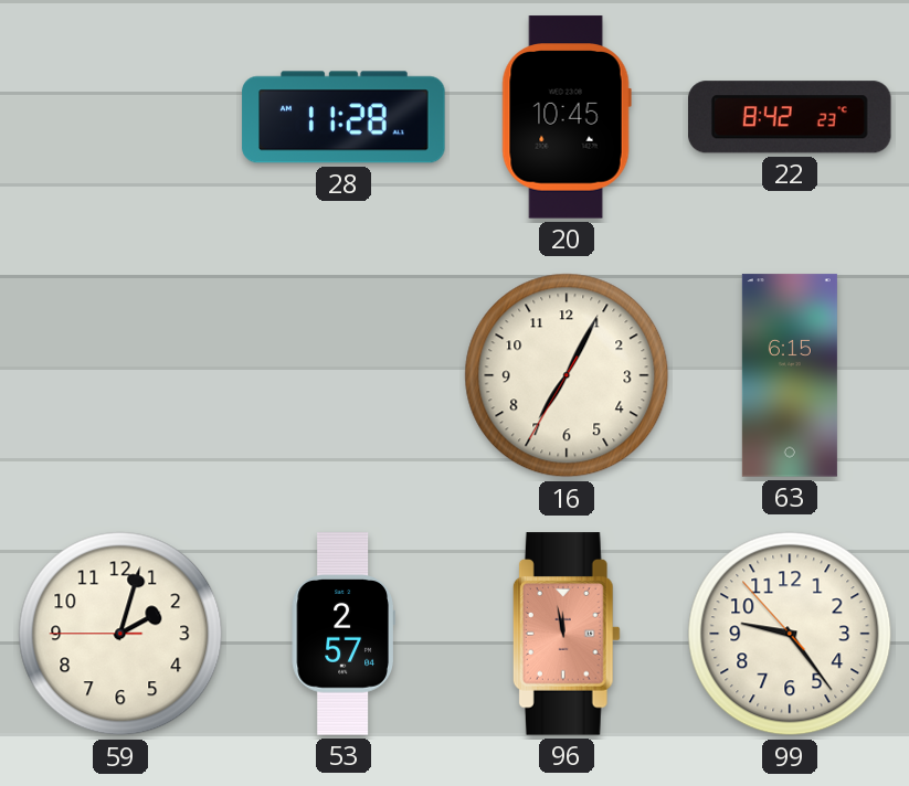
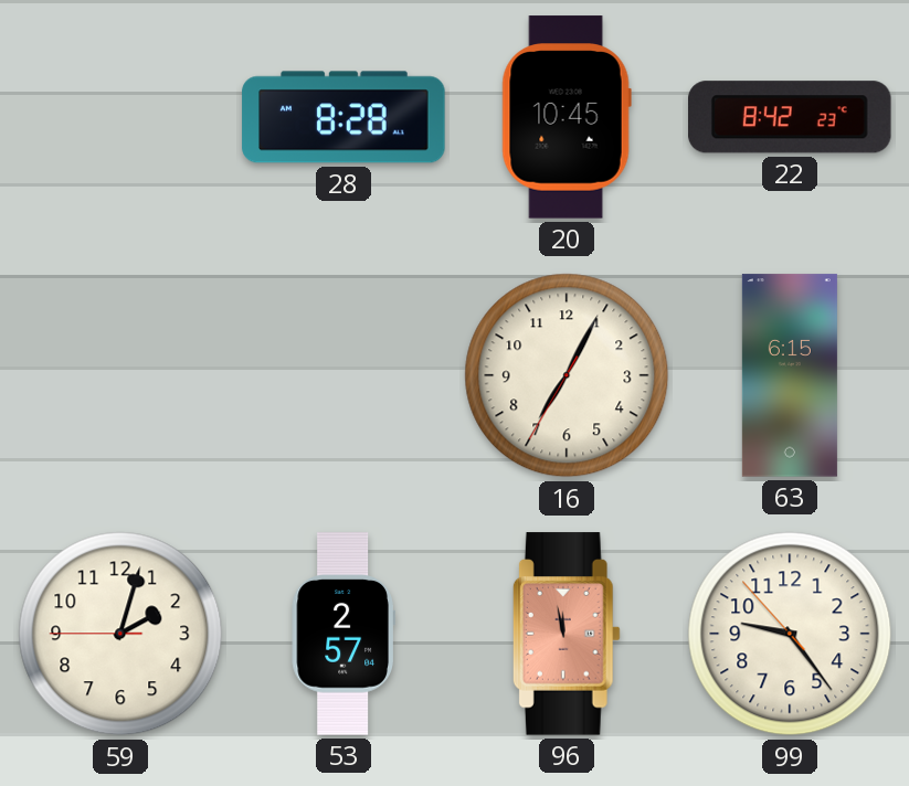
28: 11:28 -> 8:28
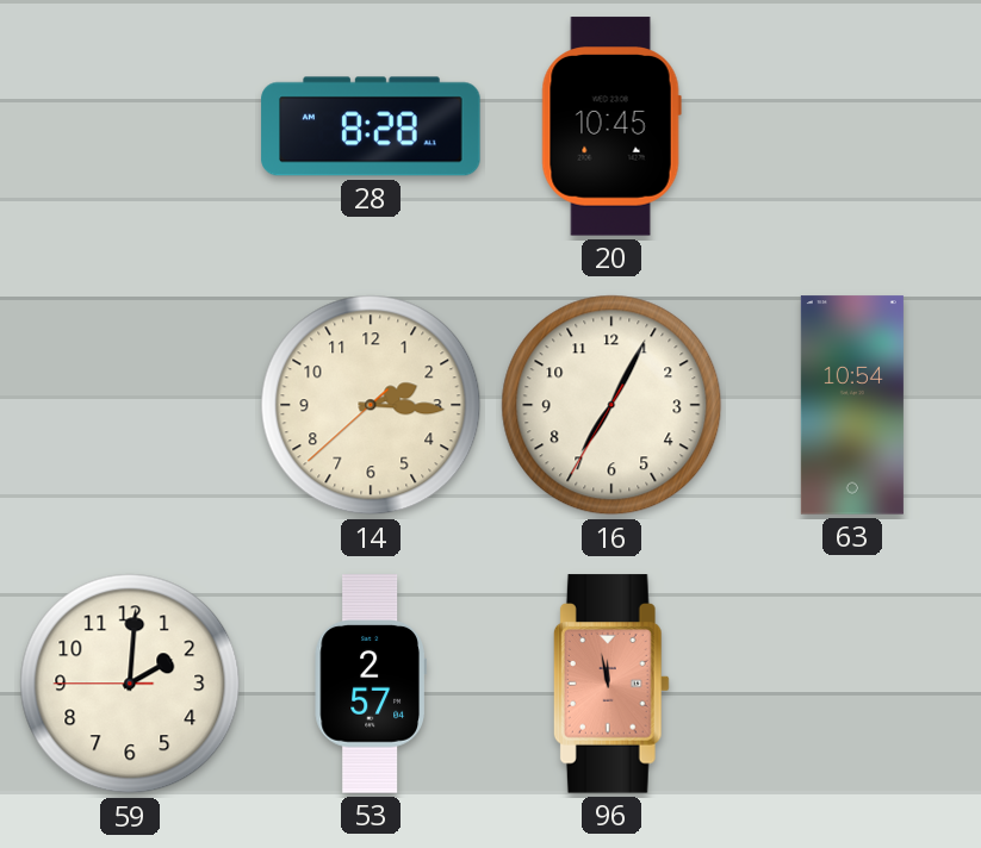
22: 8:42 -> none
14: none -> 2:15
63: 6:15 -> 10:54
59: 2:02 -> 2:00
99: 9:23 -> none
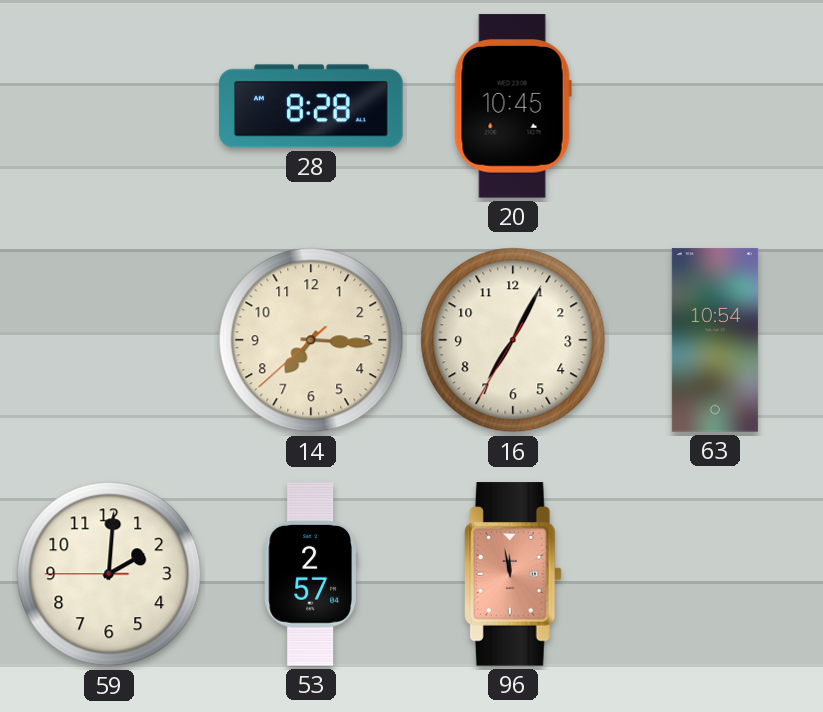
14: 2:15 -> 7:15
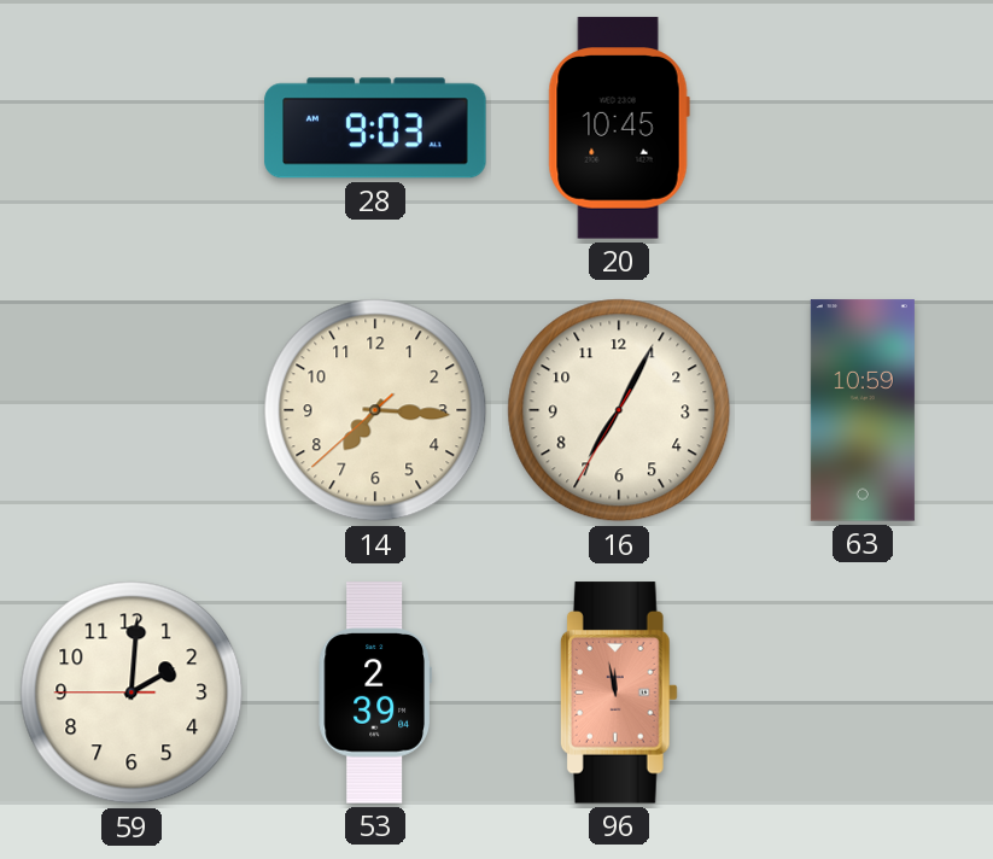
28: 8:28 -> 9:03
63: 10:54 -> 10:59
53: 2:57 -> 2:39
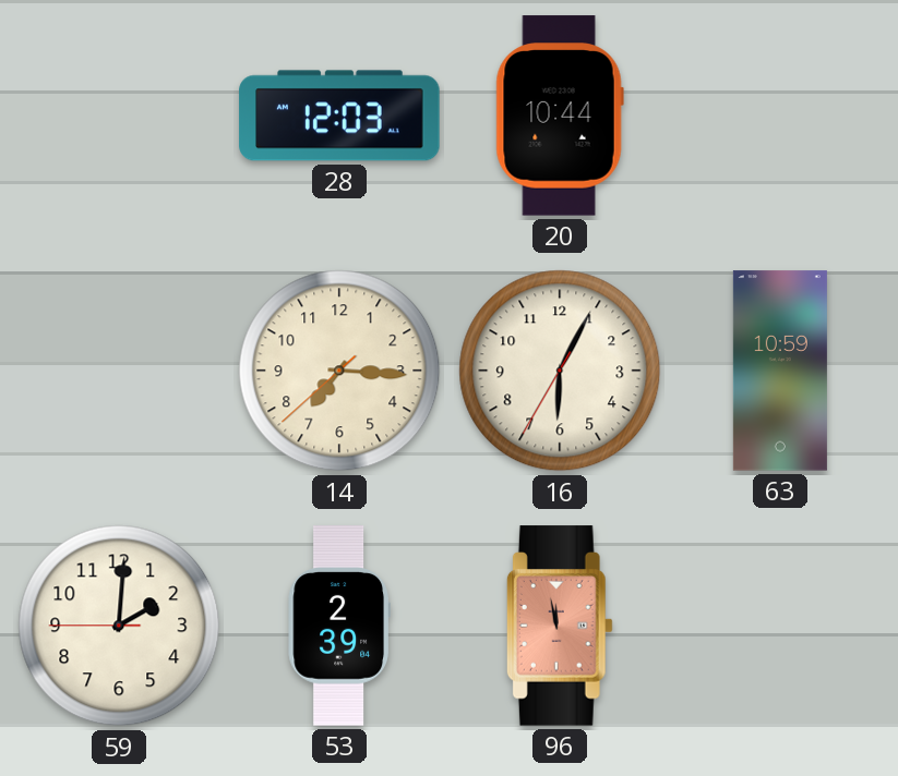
28: 9:03 -> 12:03
20: 10:45 -> 10:44
16: 7:04 -> 6:04
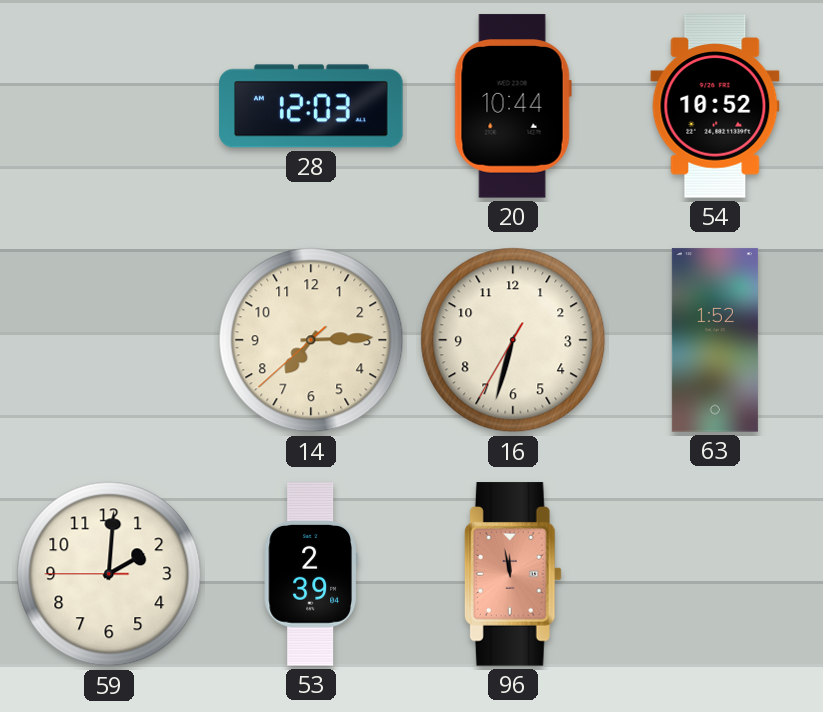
54: none -> 10:52
14: 7:15 -> 7:14
16: 6:04 -> 6:32
63: 10:59 -> 1:52
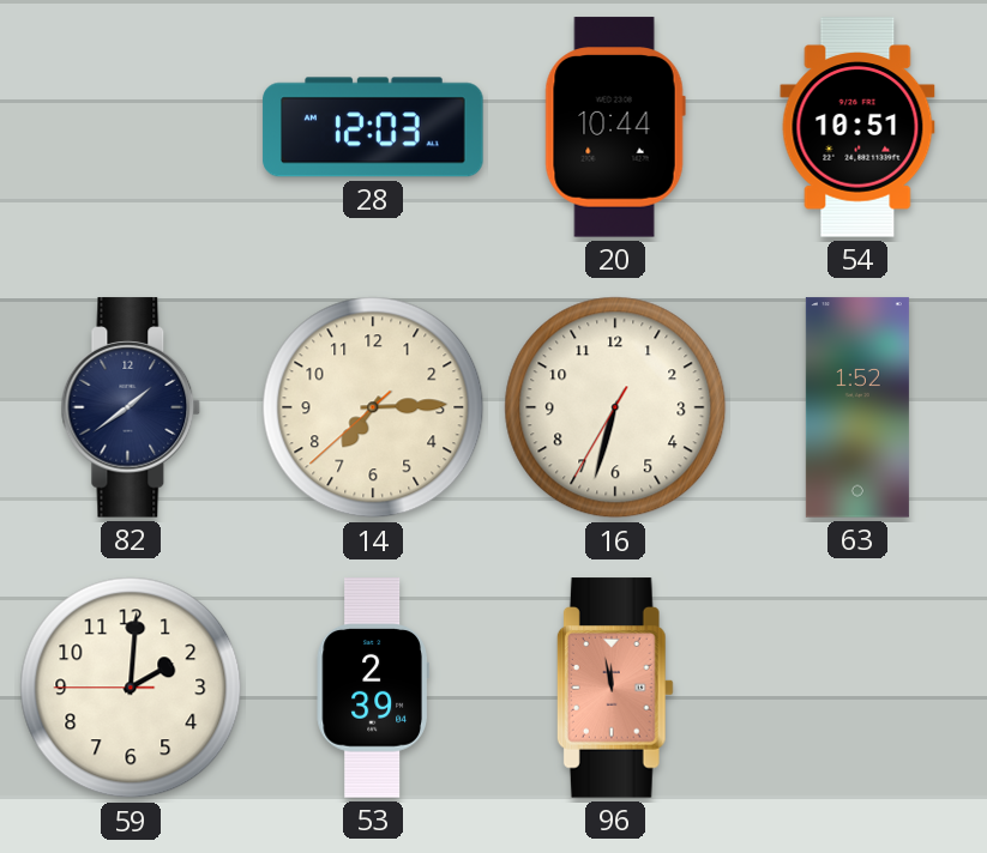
54: 10:52 -> 10:51
82: none -> 1:39
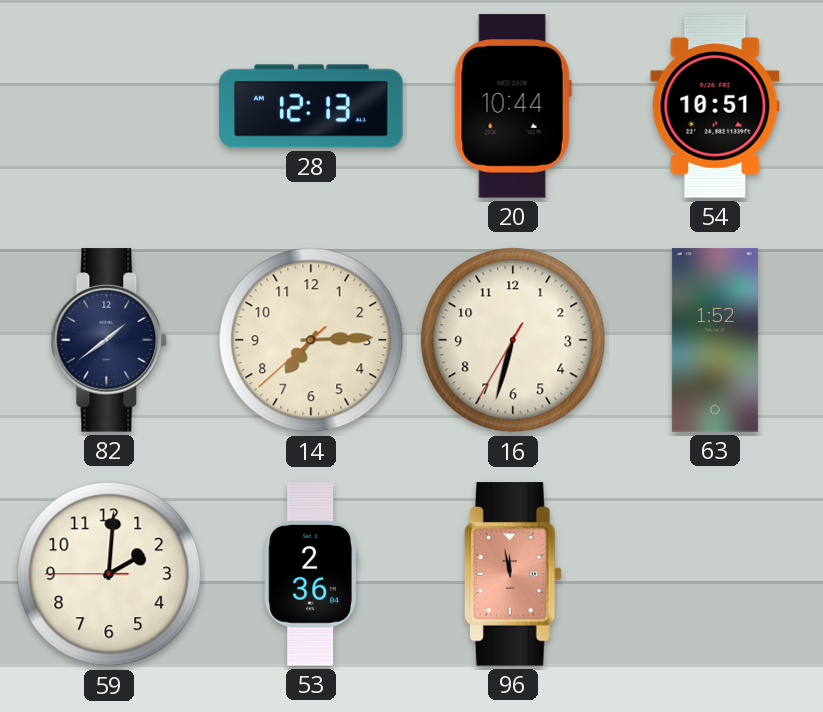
28: 12:03 -> 12:13
53: 2:39 -> 2:36
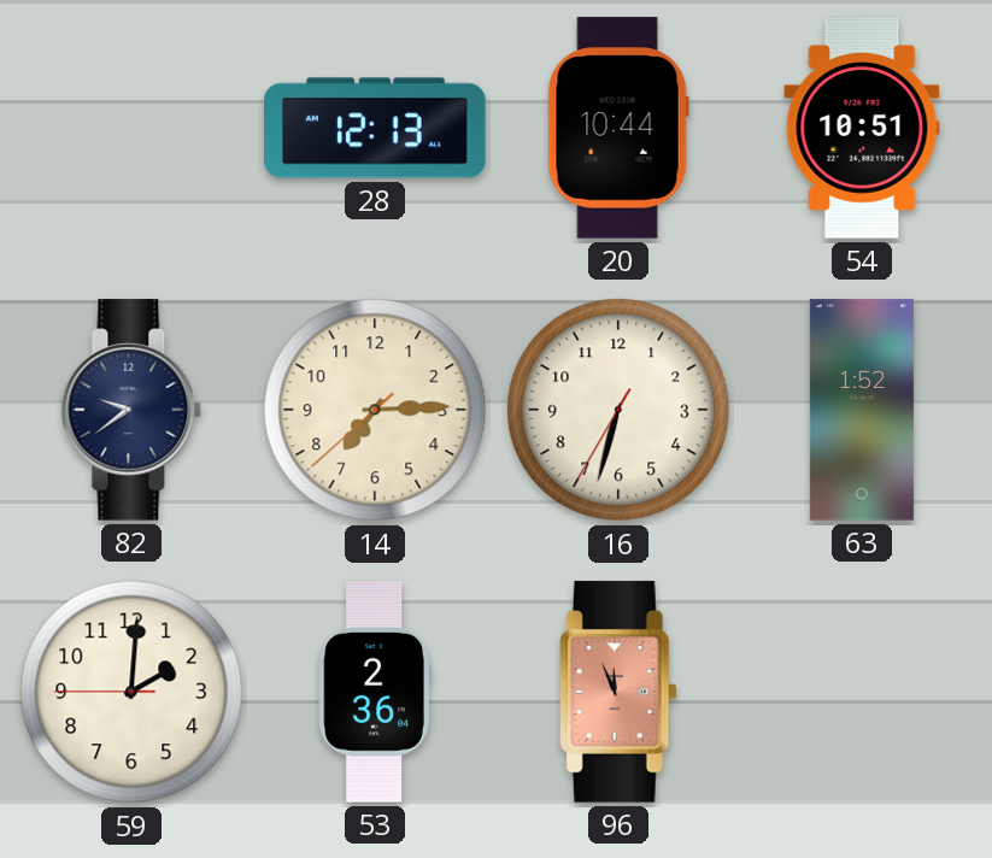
82: 1:39 -> 9:39
96: 11:58 -> 11:56
